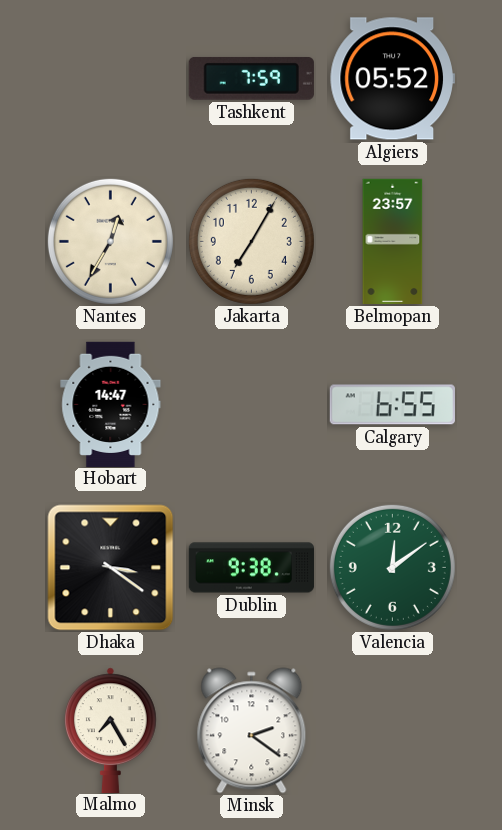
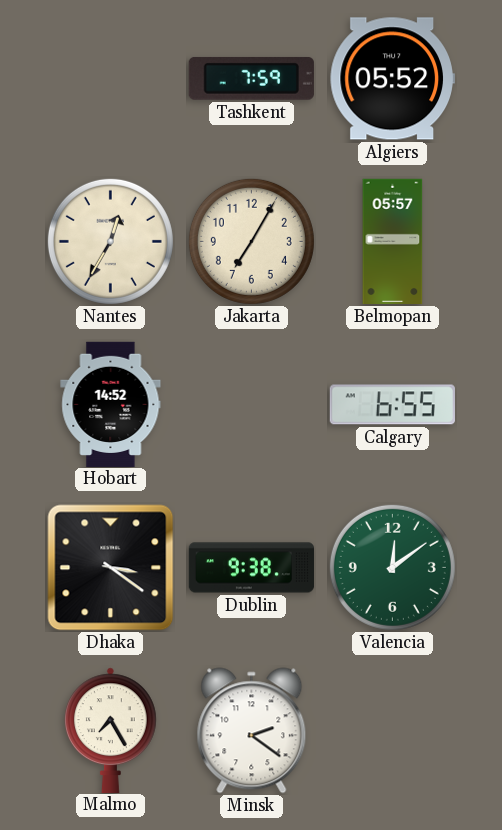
Belmopan: 23:57 -> 05:57
Hobart: 14:47 -> 14:52
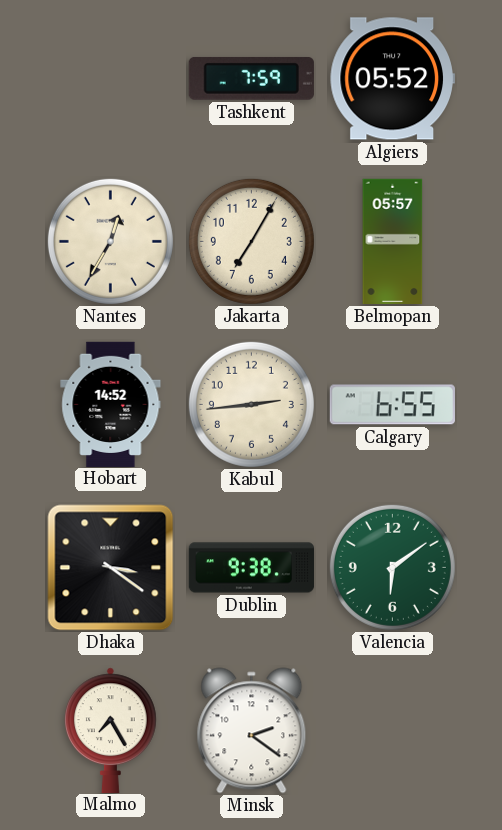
Kabul: none -> 2:44
Valencia: 12:09 -> 6:09
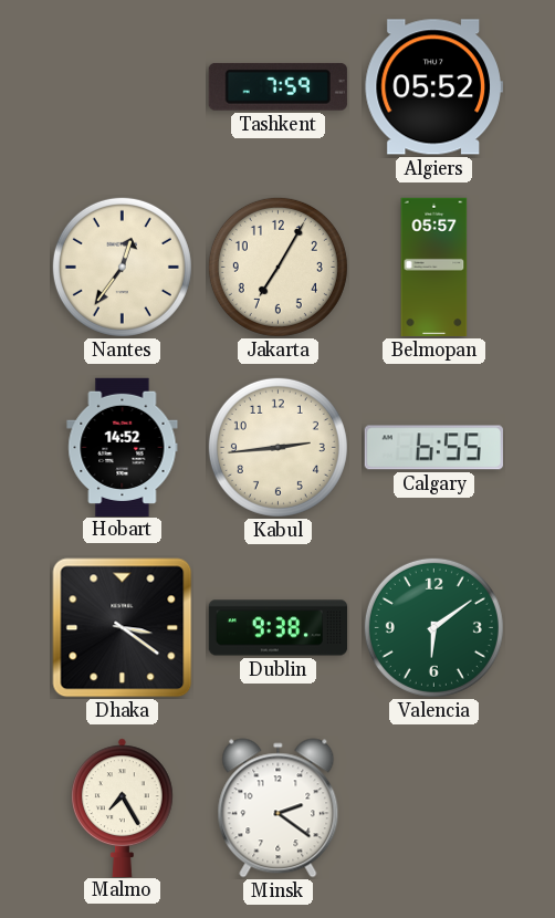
Nantes: 12:35 -> 12:36
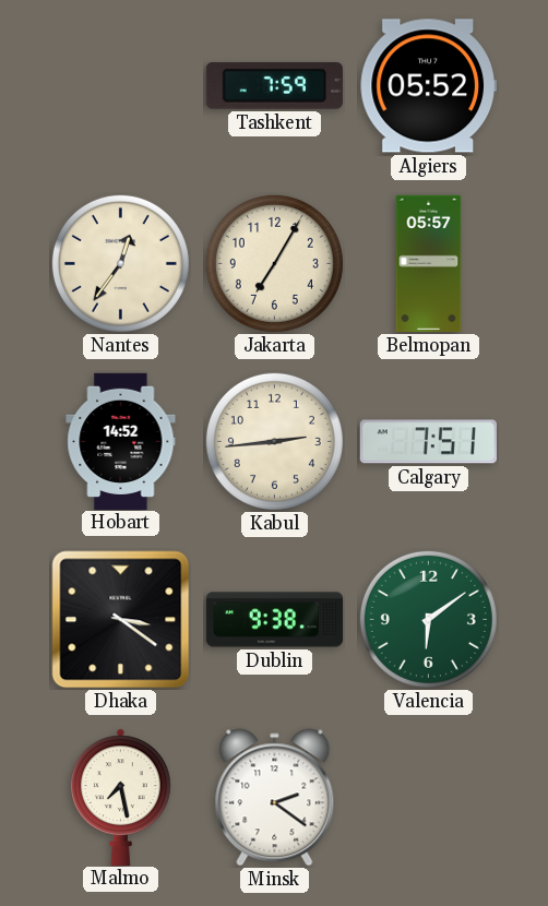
Calgary: 6:55 -> 7:51
Malmo: 7:25 -> 7:28
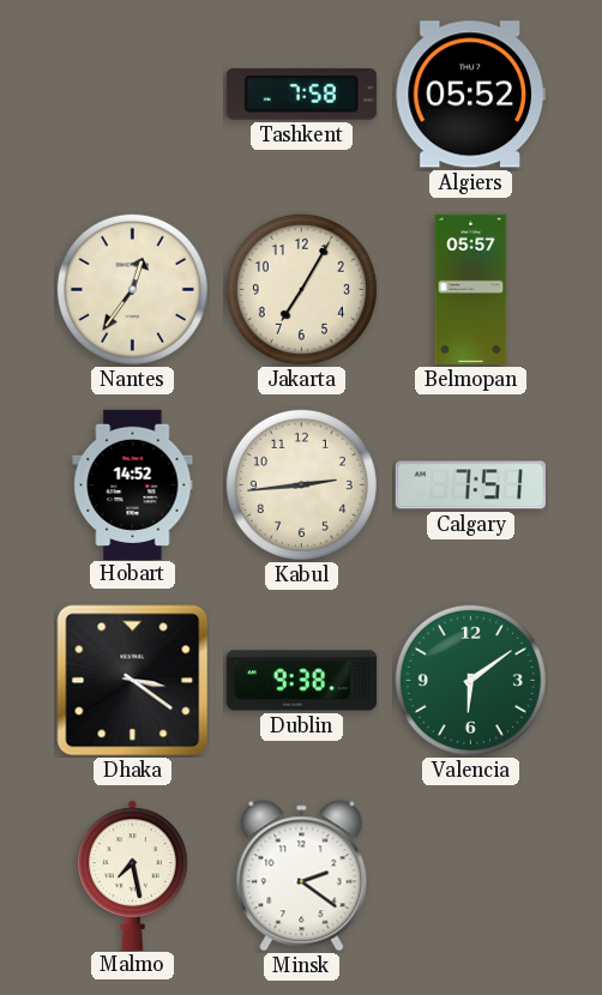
Tashkent: 7:59 -> 7:58
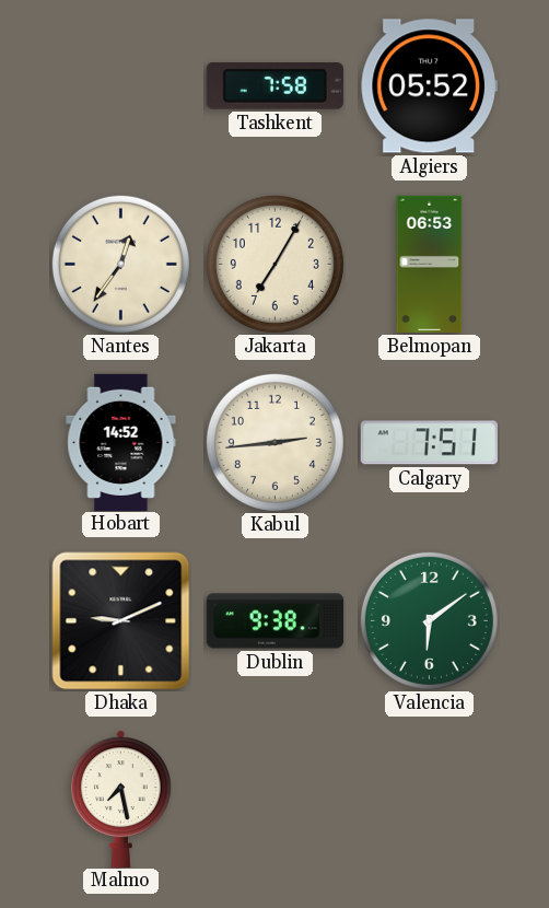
Belmopan: 05:57 -> 06:53
Dhaka: 3:21 -> 9:11
Minsk: 2:21 -> none
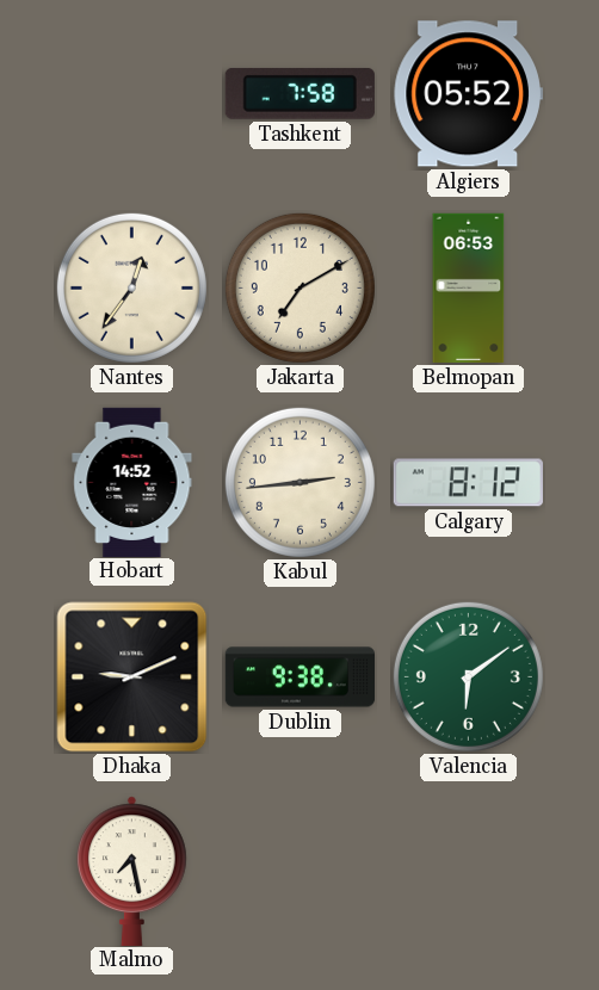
Jakarta: 7:05 -> 7:10
Calgary: 7:51 -> 8:12
